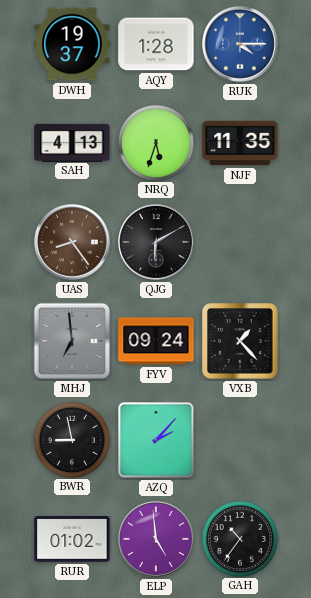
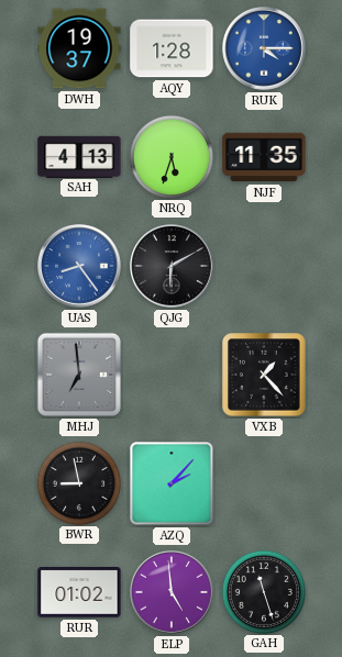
UAS dial: brown -> blue
FYV: 09:24 -> none
GAH: 10:36 -> 11:27
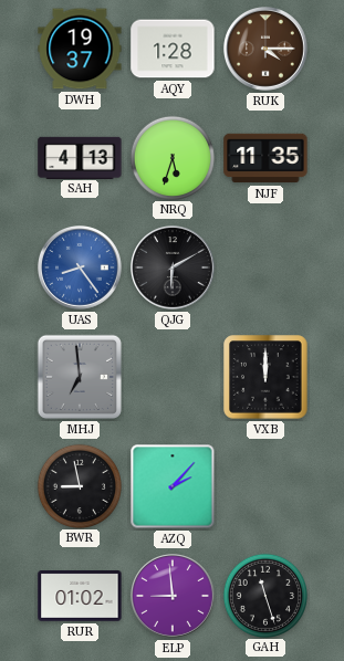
RUK dial: blue -> brown
VXB: 1:23 -> 12:00
ELP: 4:59 -> 8:59
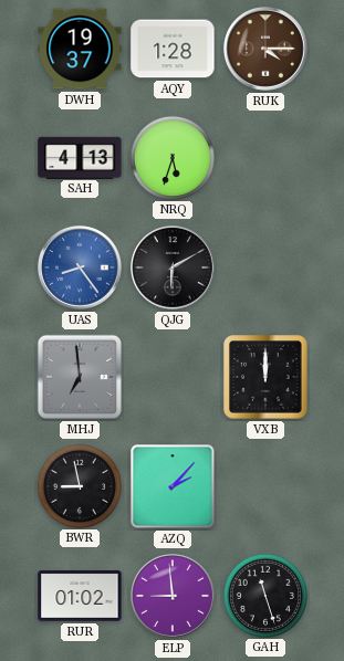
NJF: 11:35 -> none
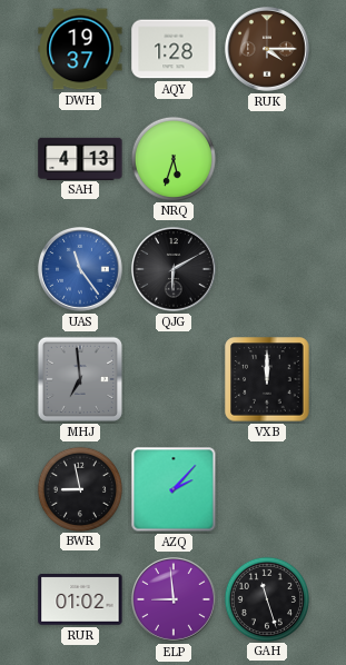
UAS: 8:24 -> 11:24
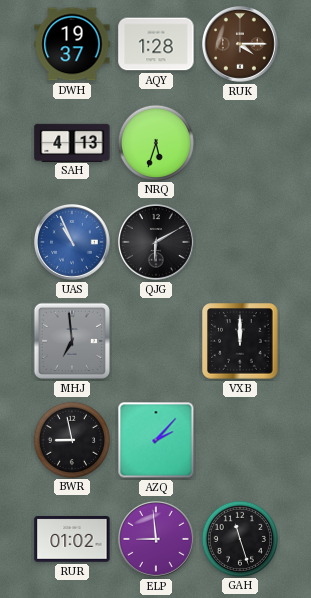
UAS: 11:24 -> 10:56
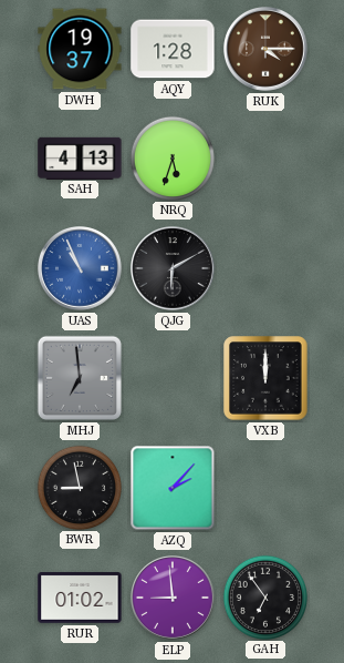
GAH: 11:27 -> 6:54
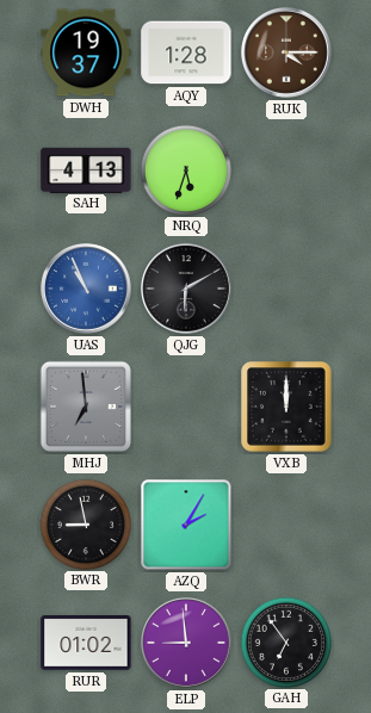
AZQ: 2:07 -> 2:05
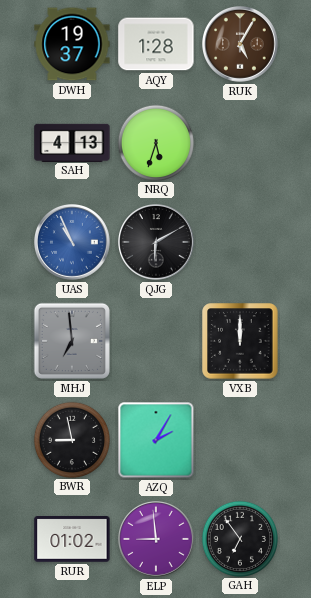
RUK: 4:15 -> 5:05
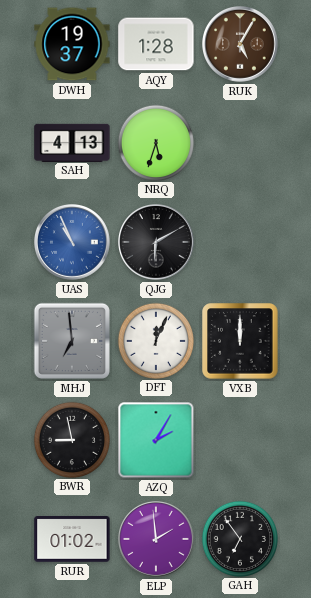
DFT: none -> 12:04
ELP: 8:59 -> 1:59
